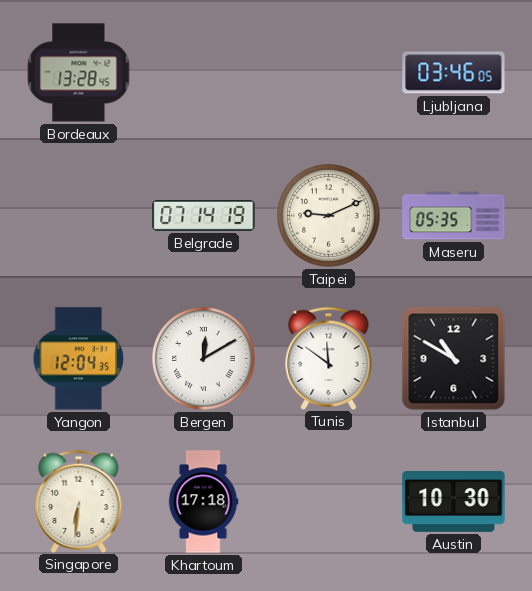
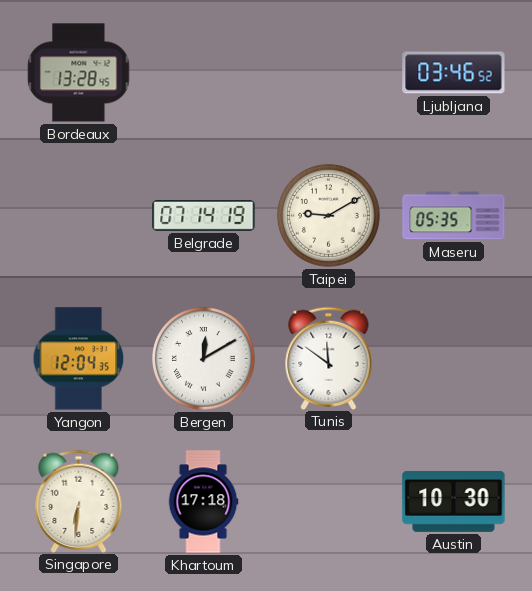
Ljubljana: 03:46:05 -> 03:46:52
Taipei: 9:11 -> 9:10
Istanbul: 10:50 -> none
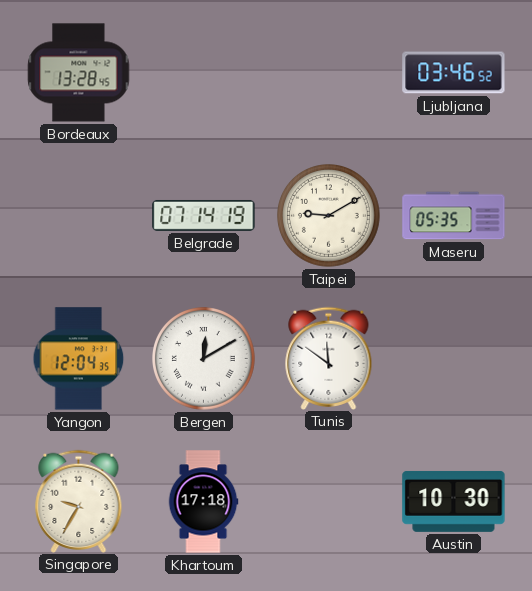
Singapore: 6:31 -> 9:35
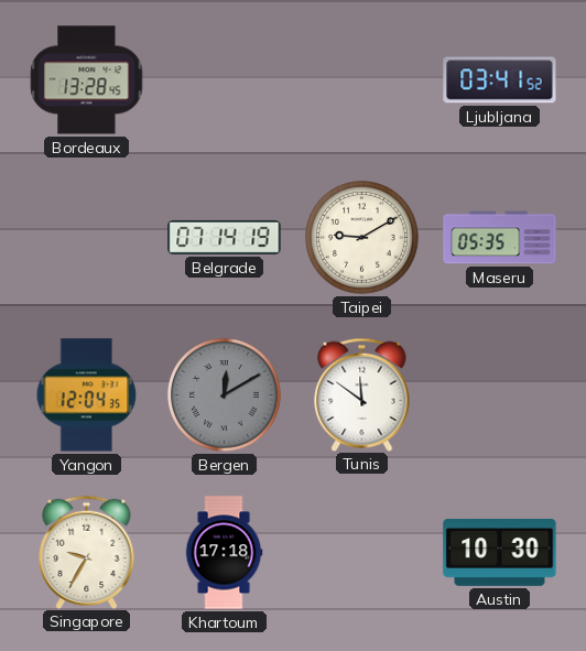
Ljubljana: 03:46 -> 03:41
Bergen dial: white -> grey
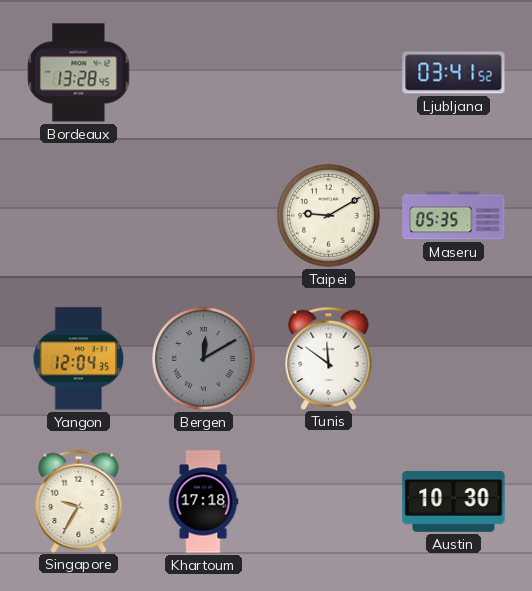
Belgrade: 07:14 -> none
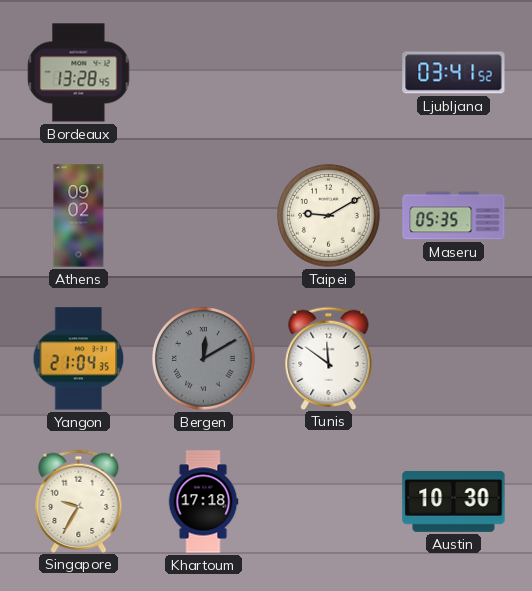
Athens: none -> 09:02
Yangon: 12:04 -> 21:04
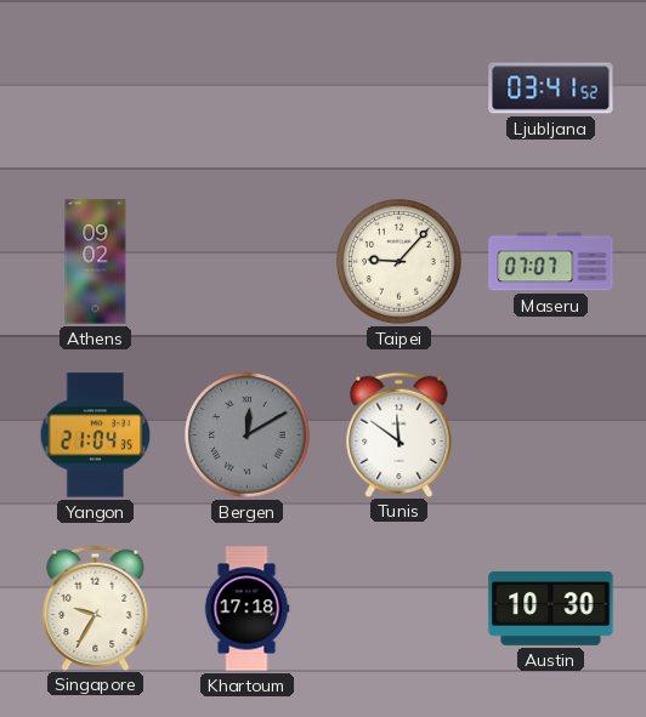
Bordeaux: 13:28 -> none
Taipei: 9:10 -> 9:07
Maseru: 05:35 -> 07:07
